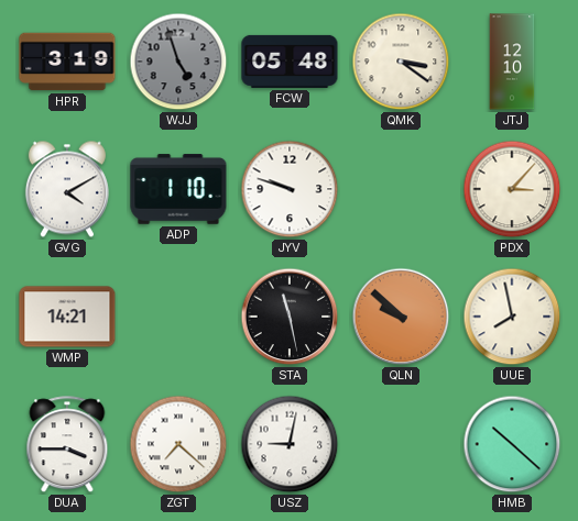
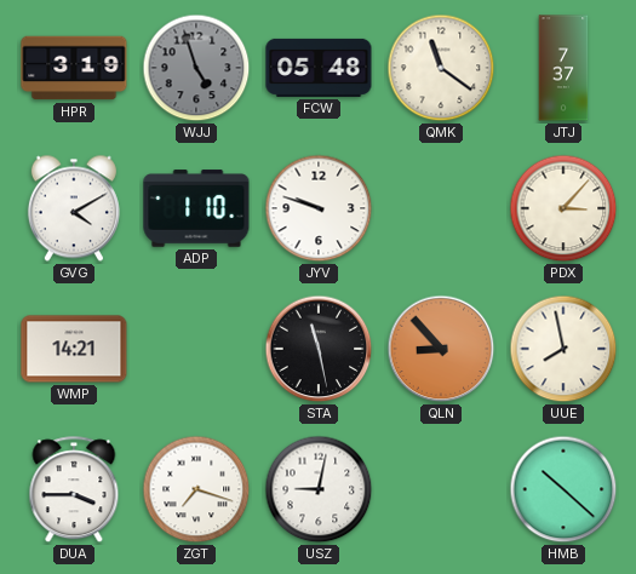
QMK: 3:21 -> 11:21
JTJ: 12:10 -> 7:37
QLN: 9:52 -> 8:53
ZGT: 7:22 -> 7:18
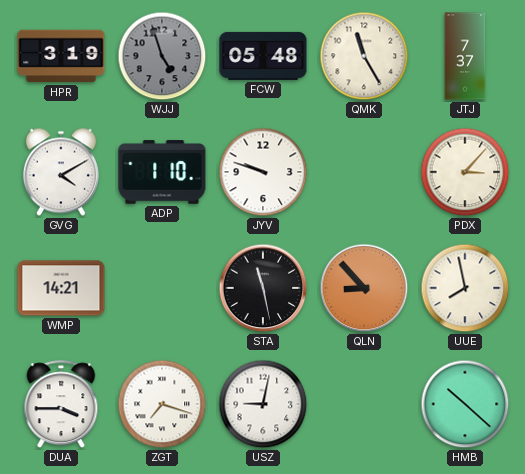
QMK: 11:21 -> 11:25
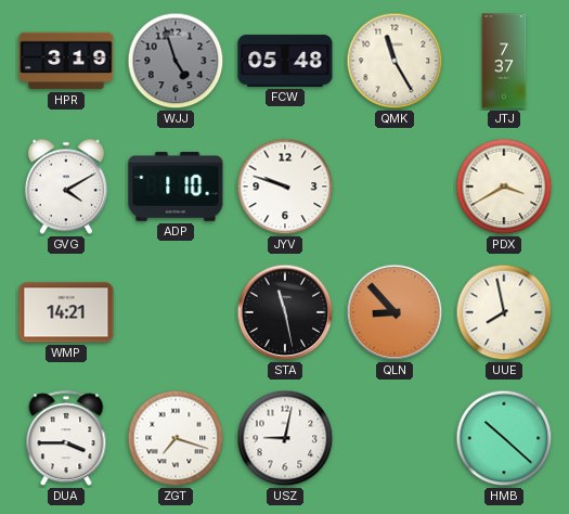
PDX: 3:07 -> 3:40
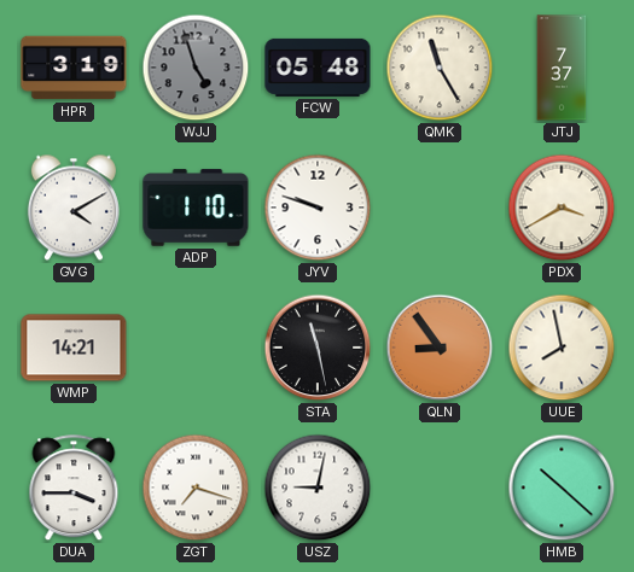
QLN: 8:53 -> 8:54
